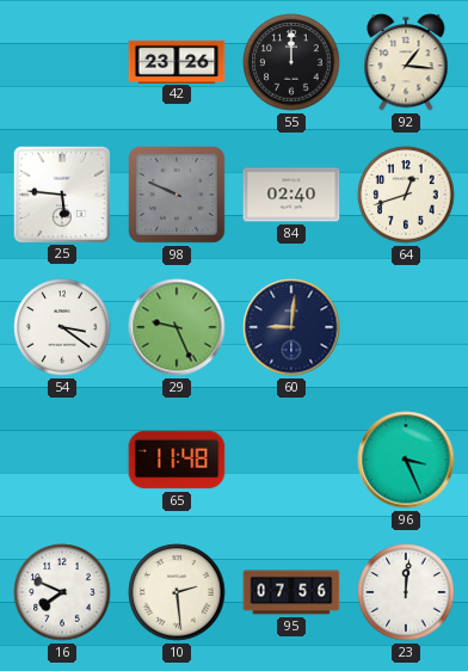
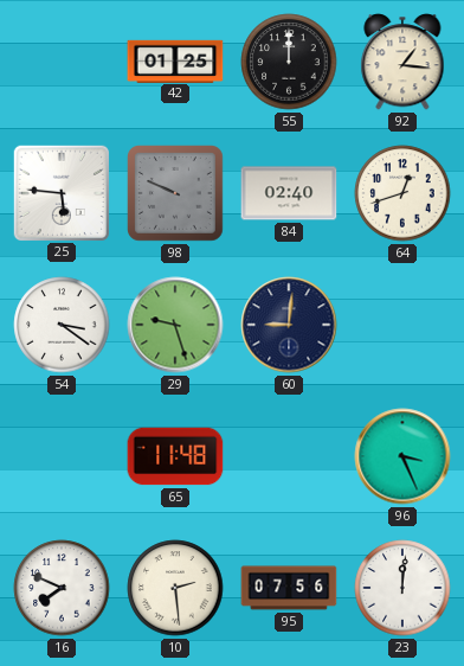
42: 23:26 -> 01:25
29: 9:26 -> 9:27
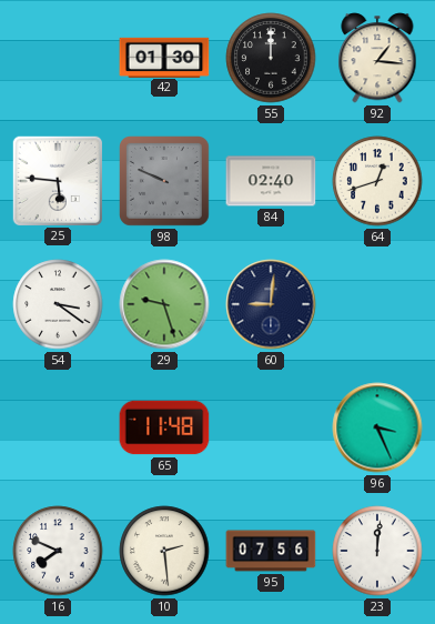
42: 01:25 -> 01:30
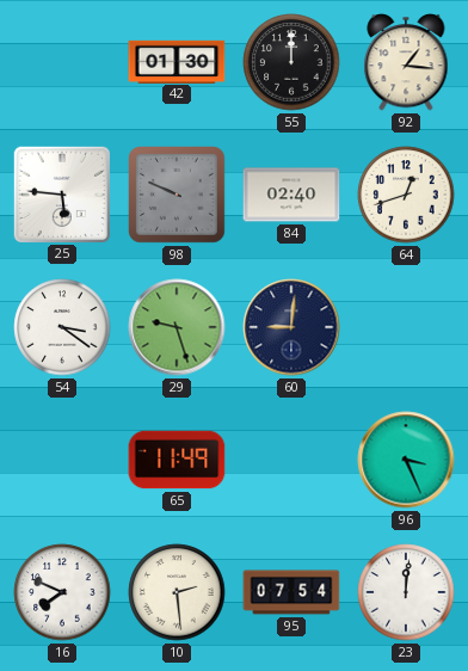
65: 11:48 -> 11:49
95: 07:56 -> 07:54
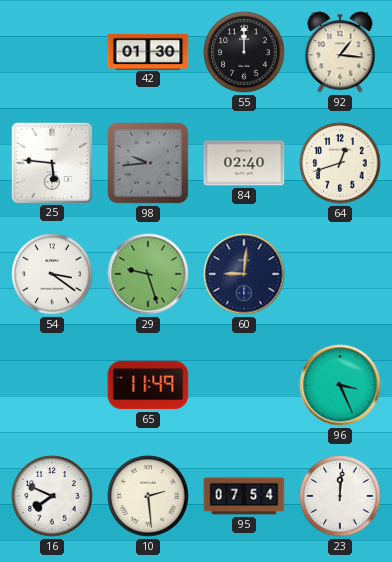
98: 9:49 -> 9:44
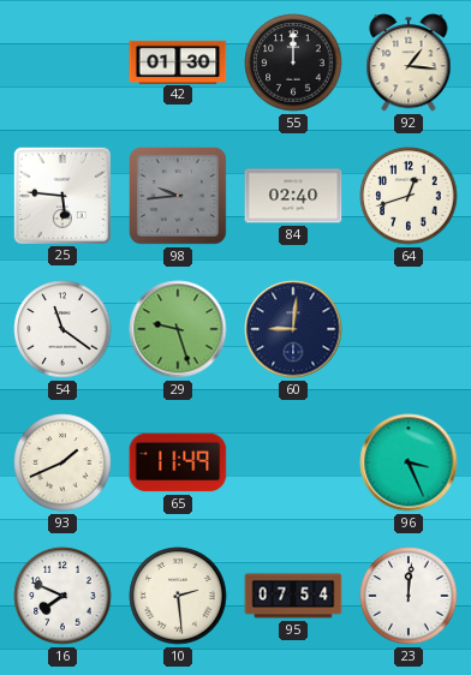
54: 3:21 -> 11:21
93: none -> 1:41
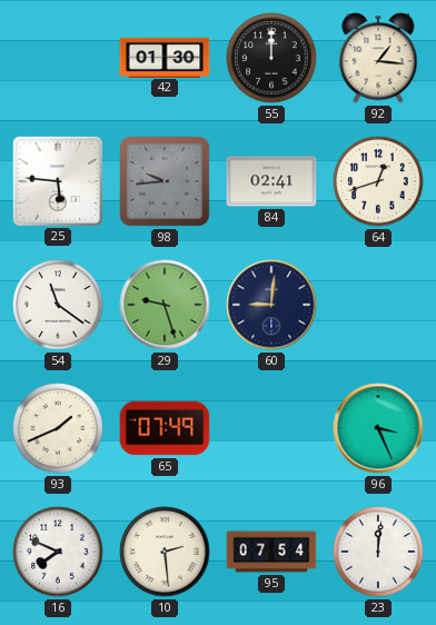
84: 02:40 -> 02:41
65: 11:49 -> 07:49
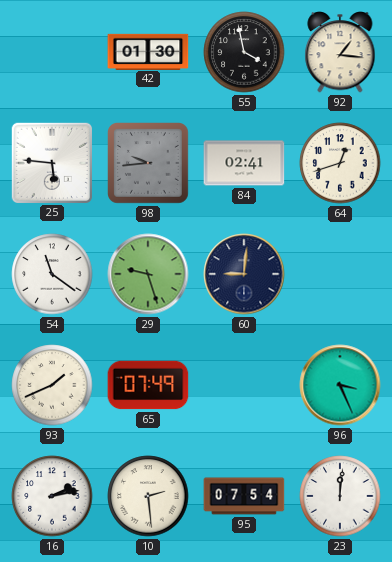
55: 12:00 -> 3:58
16: 7:49 -> 2:13
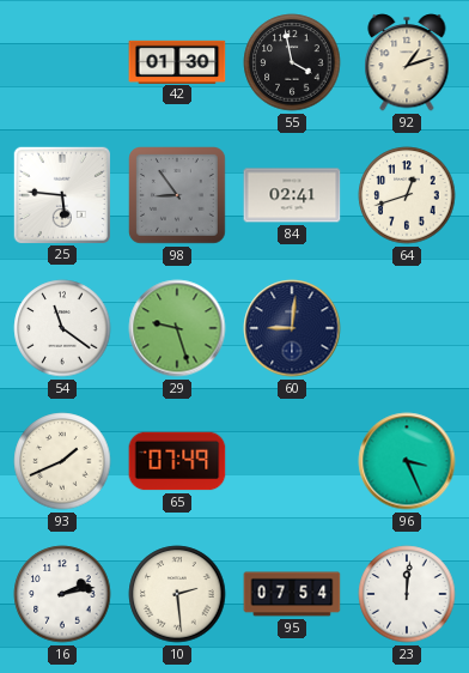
92: 1:16 -> 1:12
98: 9:44 -> 8:54
